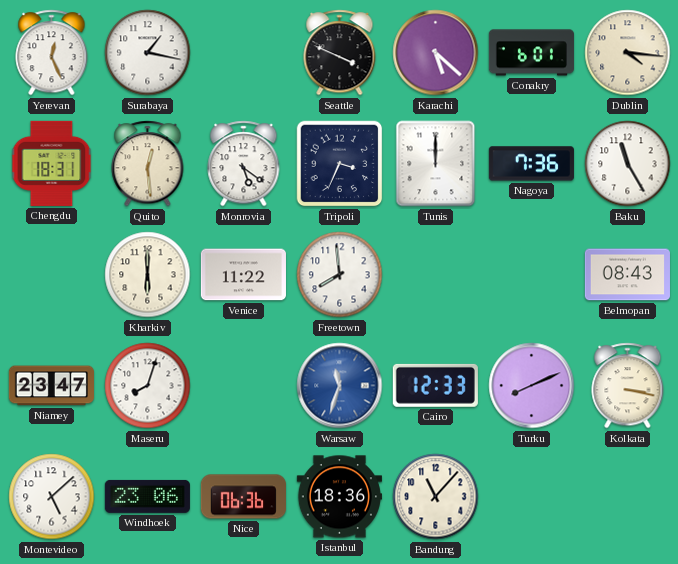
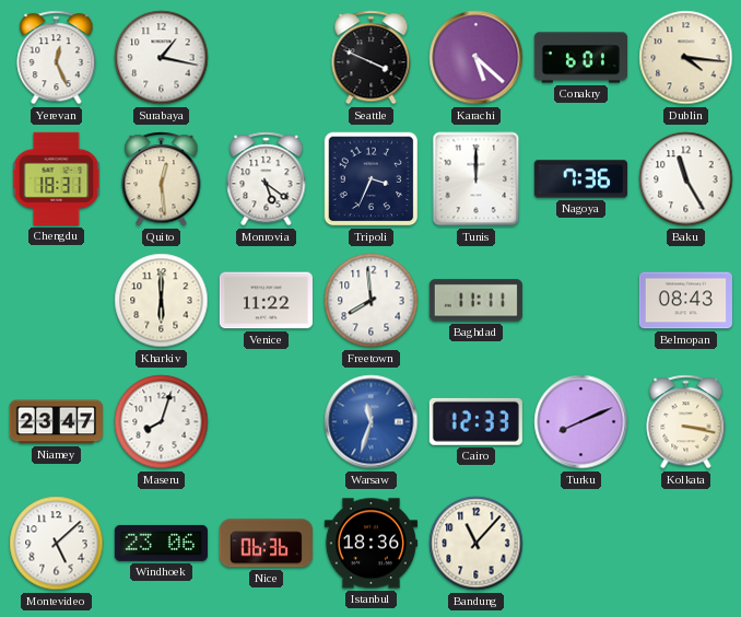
Baghdad: none -> 11:11
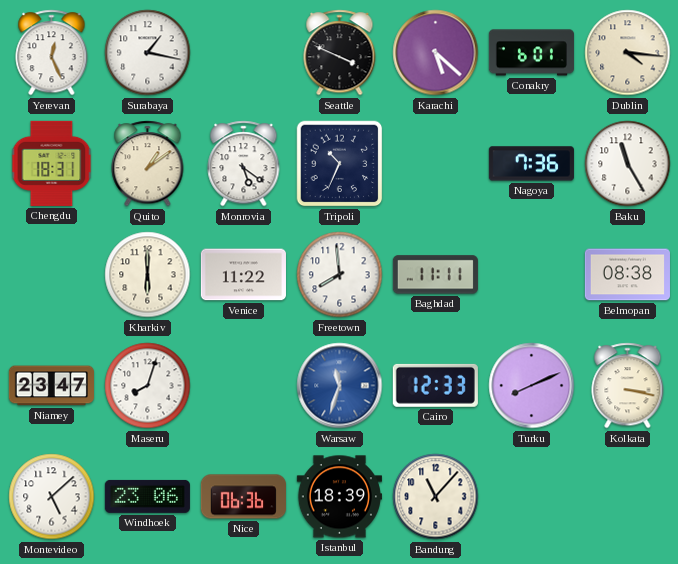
Quito: 12:29 -> 1:09
Tripoli: 3:34 -> 10:34
Tunis: 12:00 -> none
Belmopan: 08:43 -> 08:38
Istanbul: 18:36 -> 18:39
